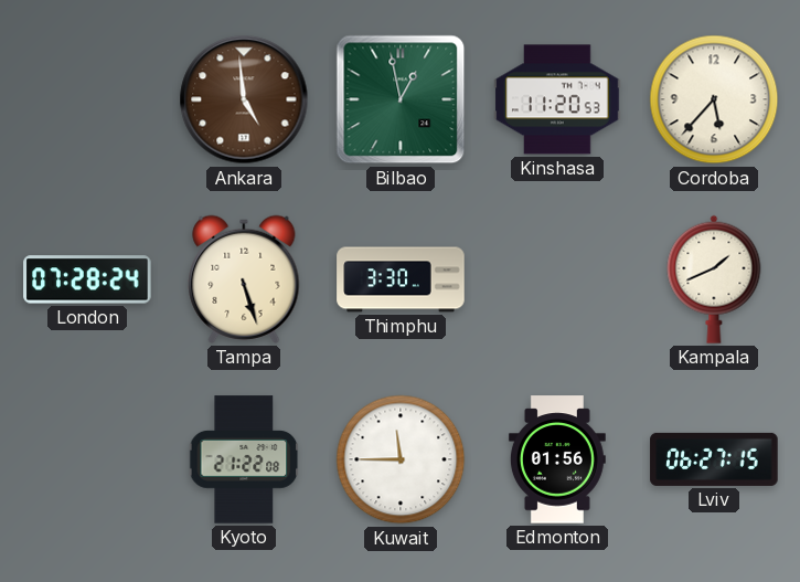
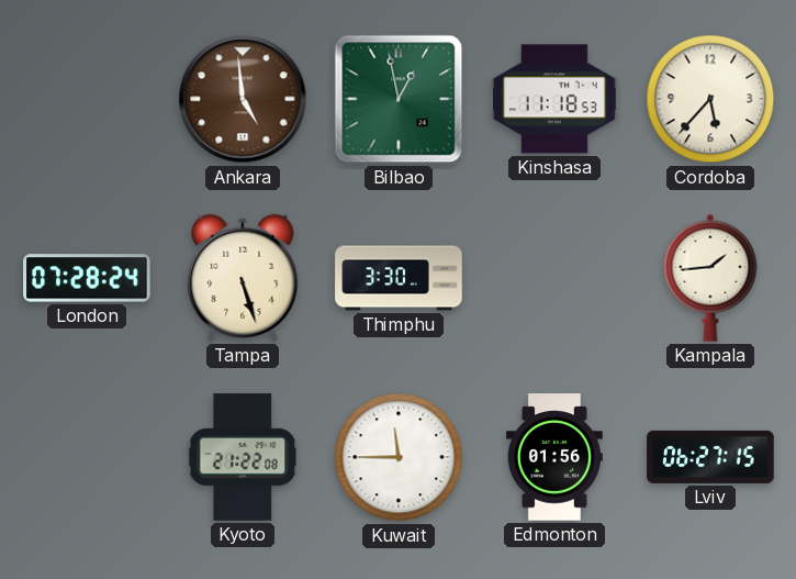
Kinshasa: 11:20 -> 11:18
Kampala: 1:41 -> 1:44
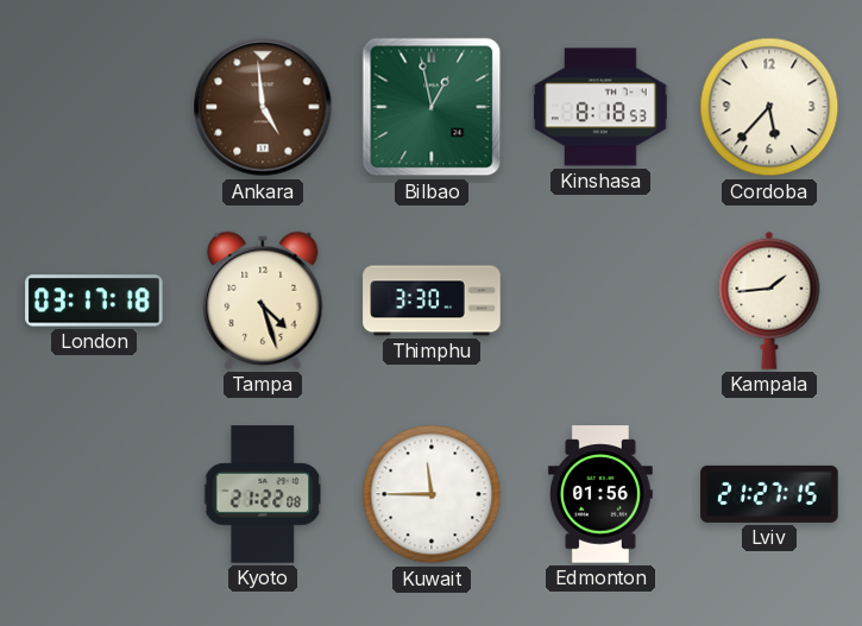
Kinshasa: 11:18 -> 8:18
London: 07:28 -> 03:17
Tampa: 5:27 -> 4:27
Lviv: 06:27 -> 21:27
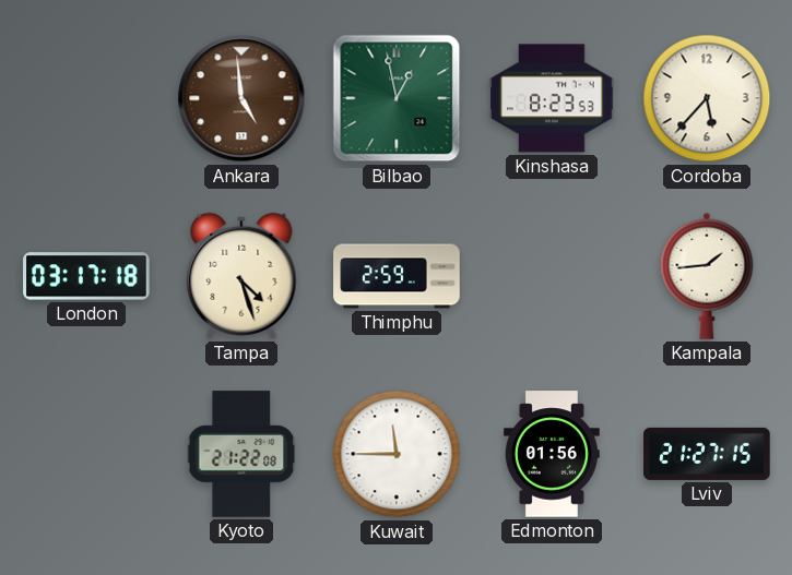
Kinshasa: 8:18 -> 8:23
Thimphu: 3:30 -> 2:59
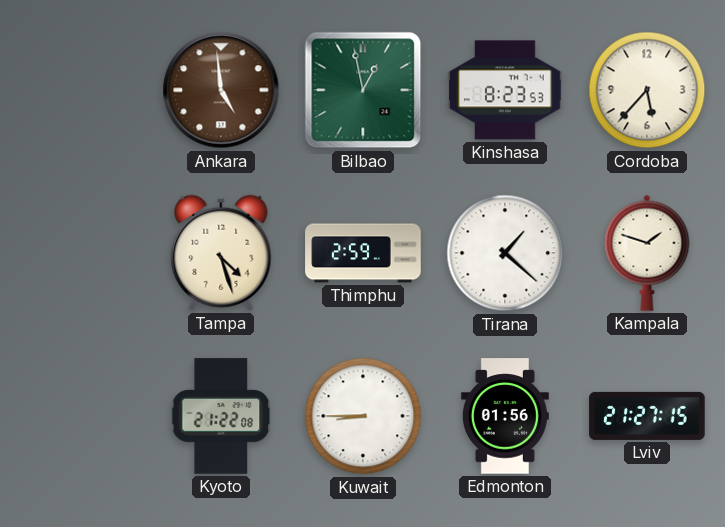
London: 03:17 -> none
Tirana: none -> 1:22
Kampala: 1:44 -> 1:48
Kuwait: 11:45 -> 8:45
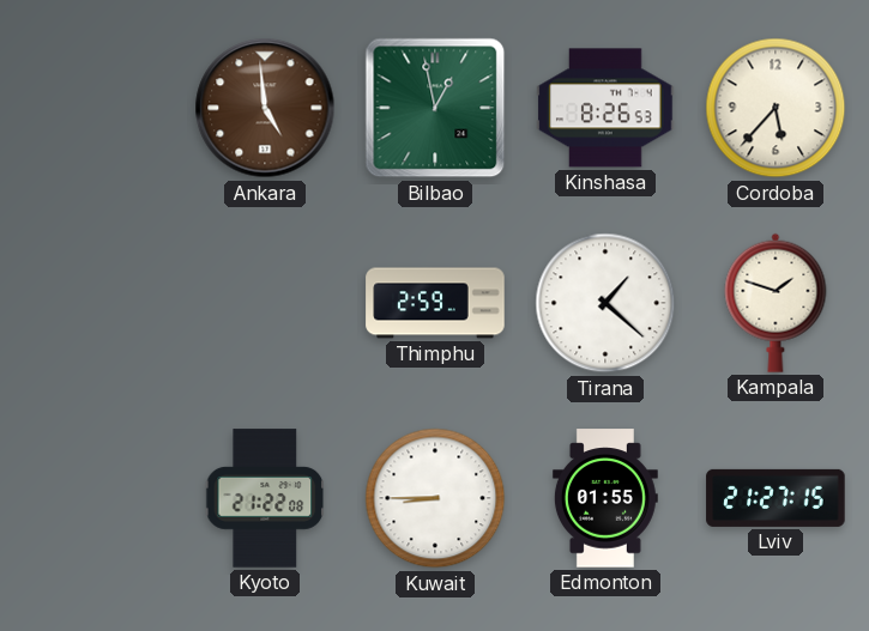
Kinshasa: 8:23 -> 8:26
Tampa: 4:27 -> none
Edmonton: 01:56 -> 01:55
